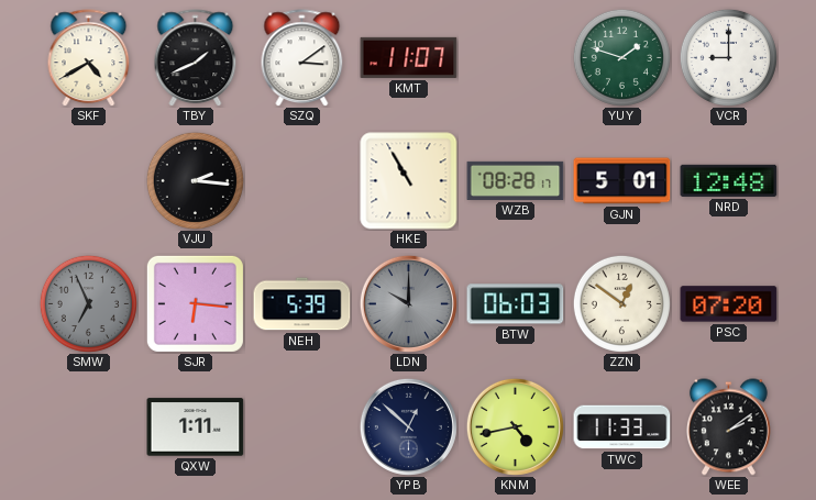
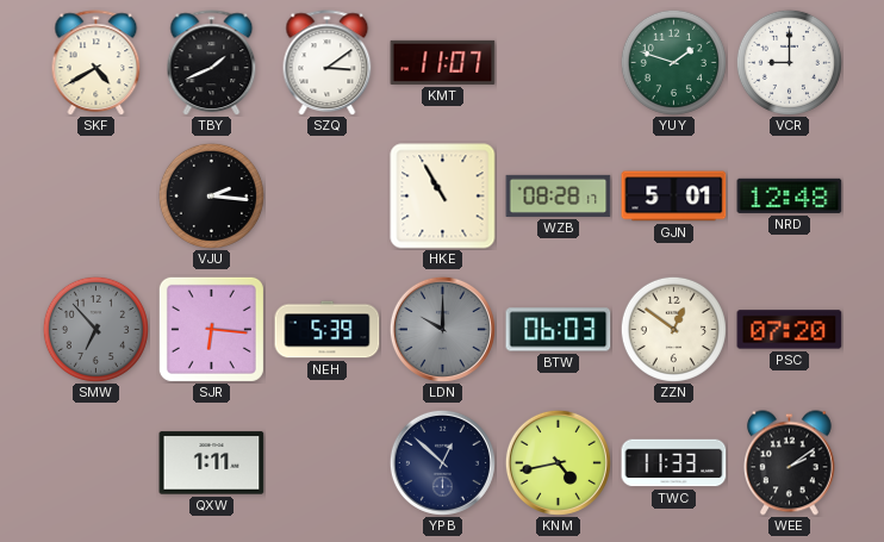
SMW: 6:56 -> 6:53
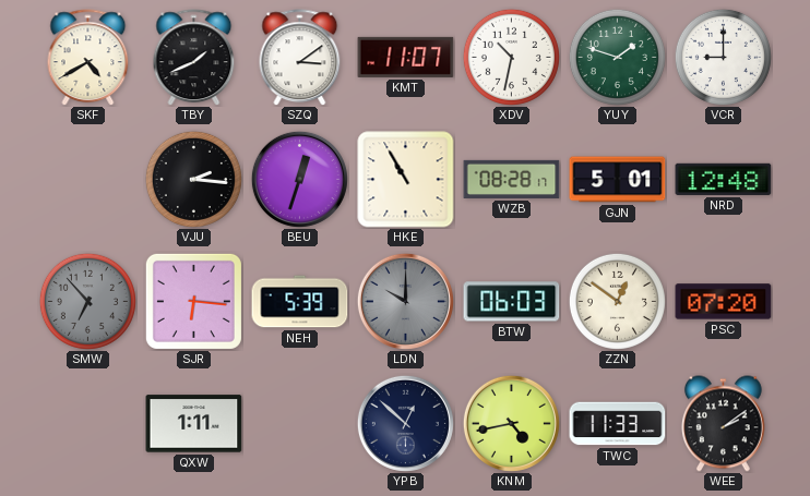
XDV: none -> 10:32
BEU: none -> 12:33
